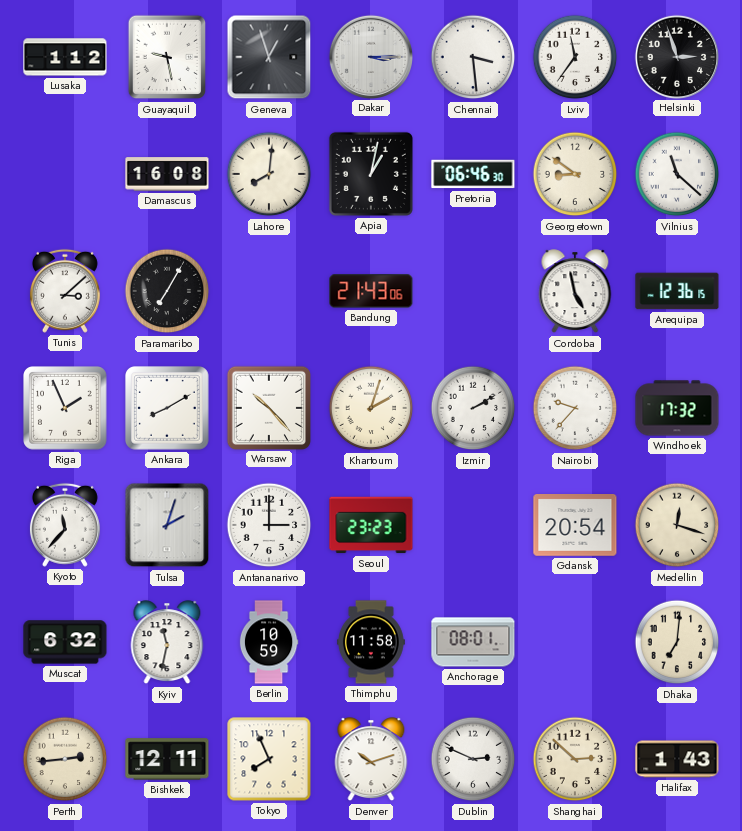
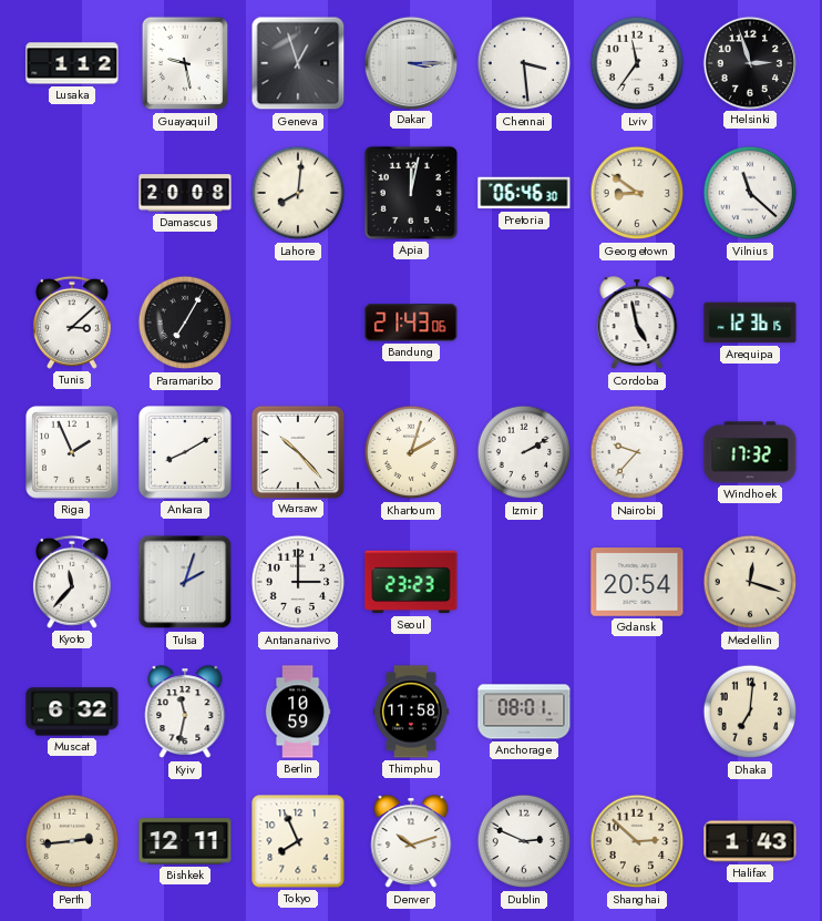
Damascus: 16:08 -> 20:08
Apia: 1:02 -> 12:02
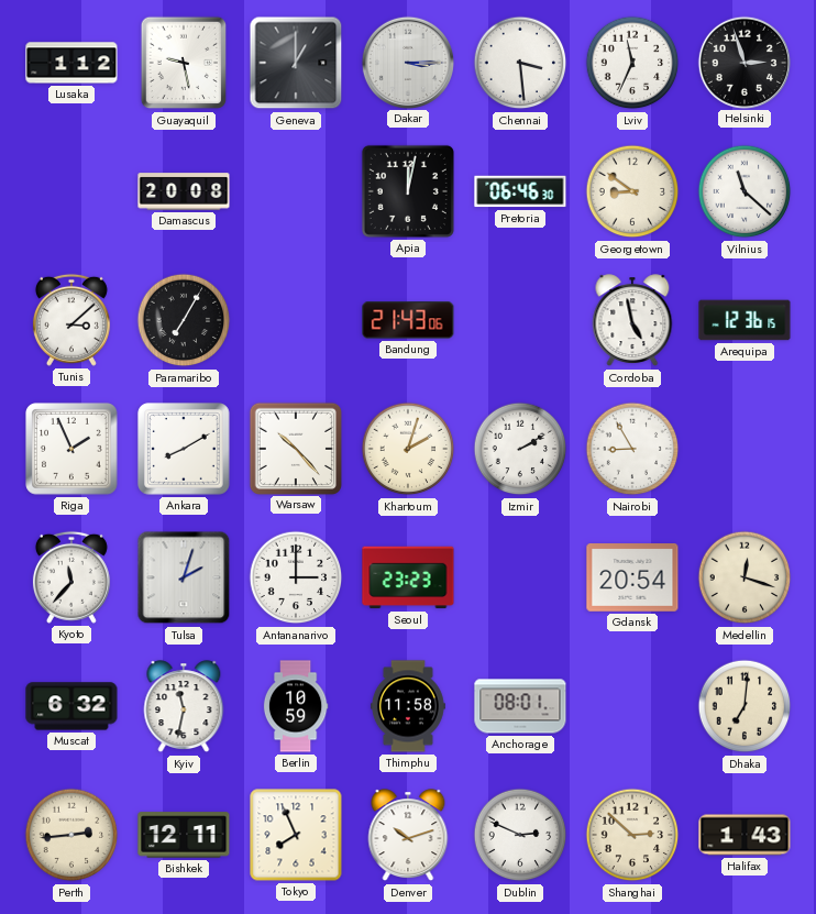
Geneva: 12:57 -> 1:00
Lviv: 11:36 -> 11:34
Lahore: 8:01 -> none
Nairobi: 9:37 -> 8:55
Windhoek: 17:32 -> none
